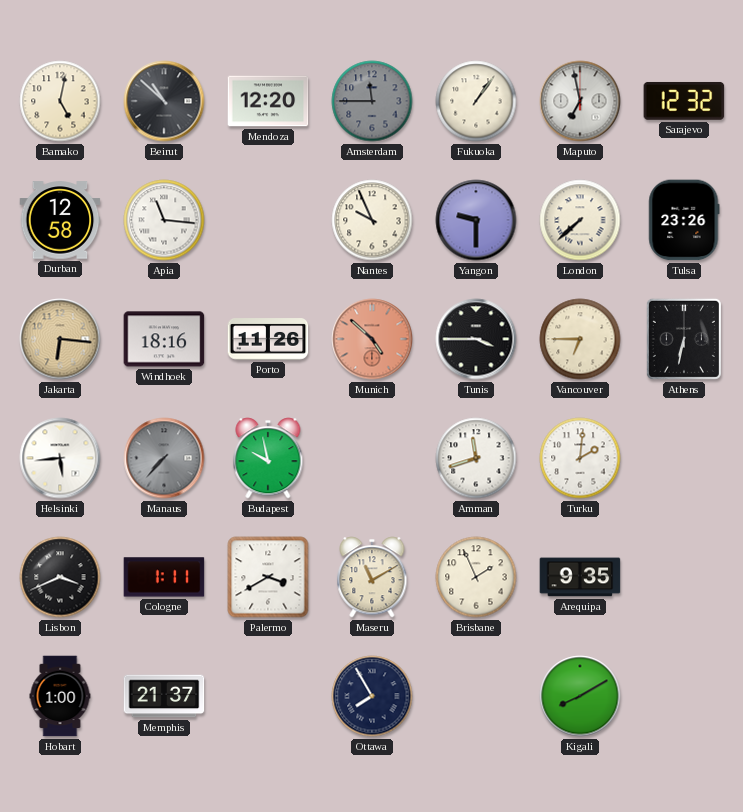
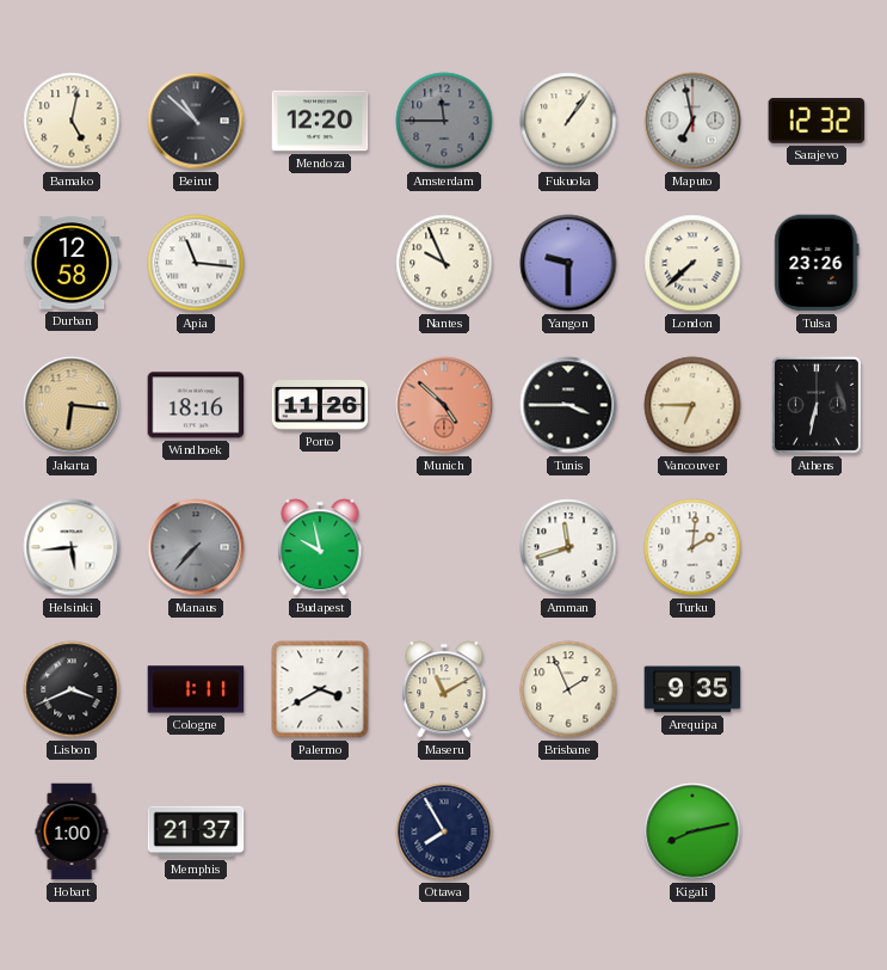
Kigali: 8:10 -> 8:13
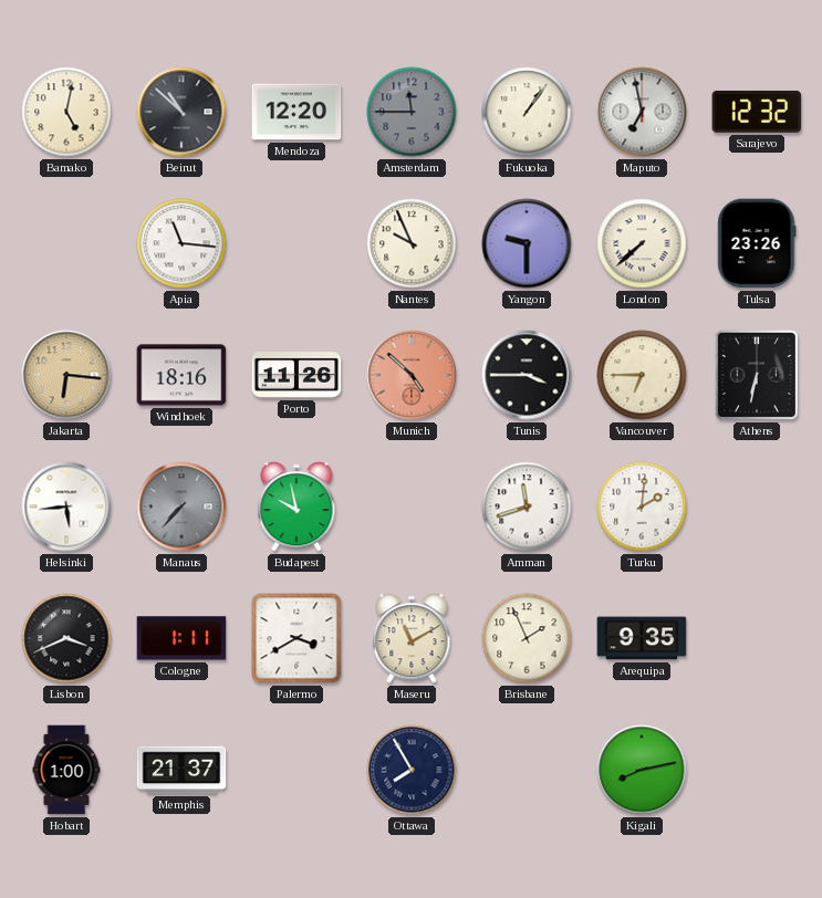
Durban: 12:58 -> none
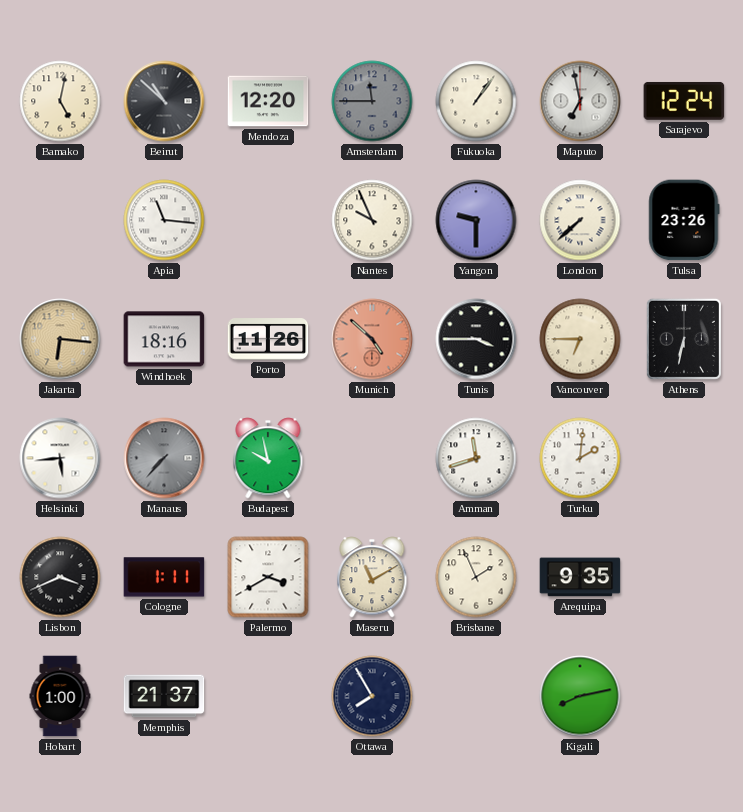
Sarajevo: 12:32 -> 12:24
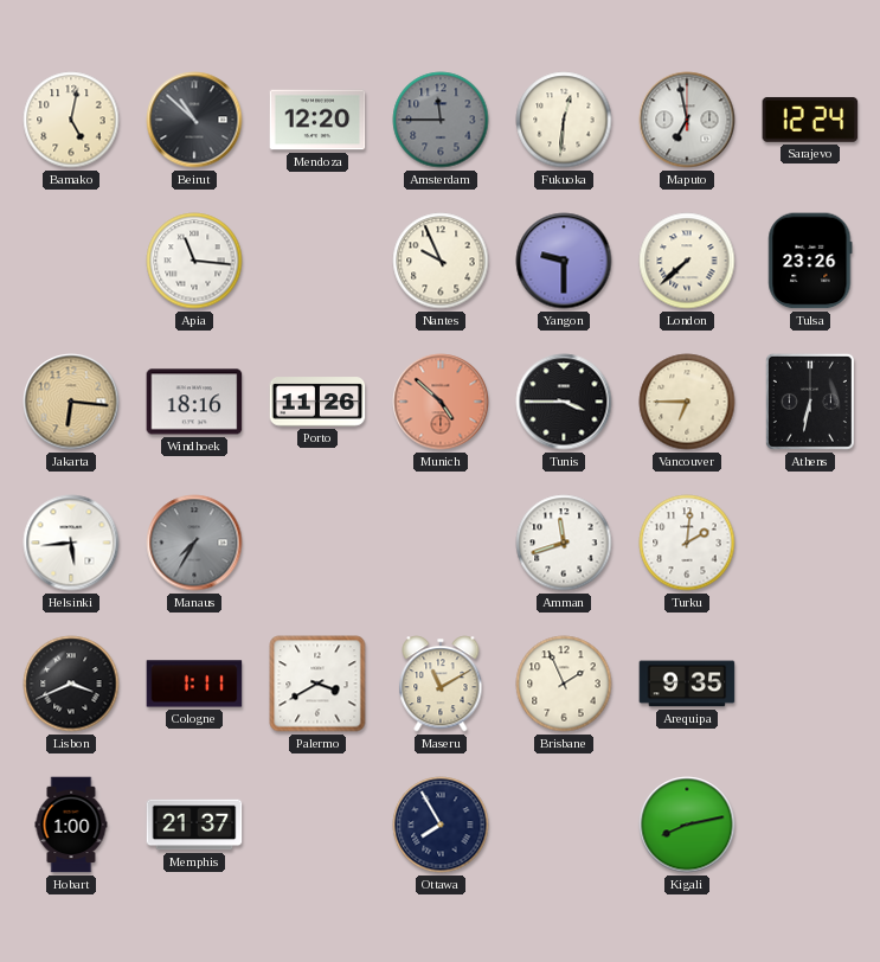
Fukuoka: 1:06 -> 12:31
Manaus: 7:37 -> 7:35
Budapest: 9:58 -> none
